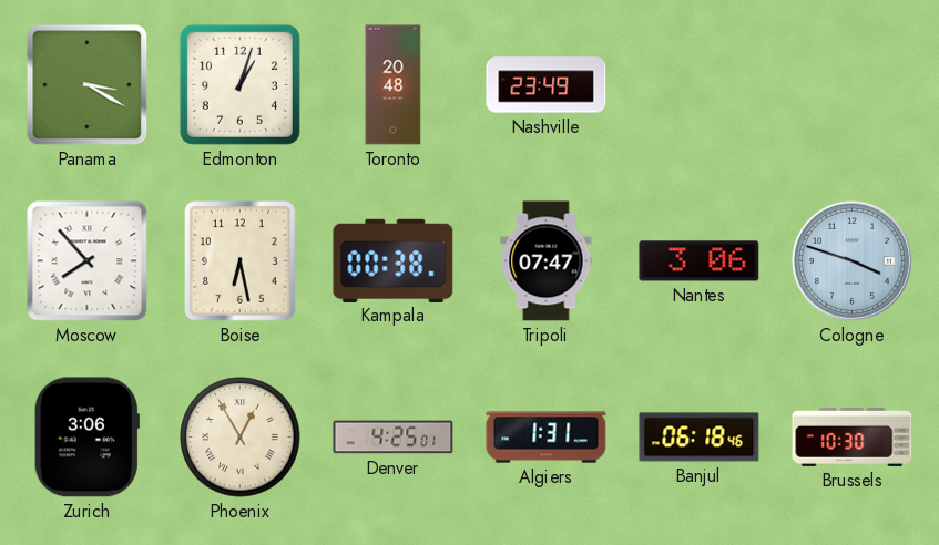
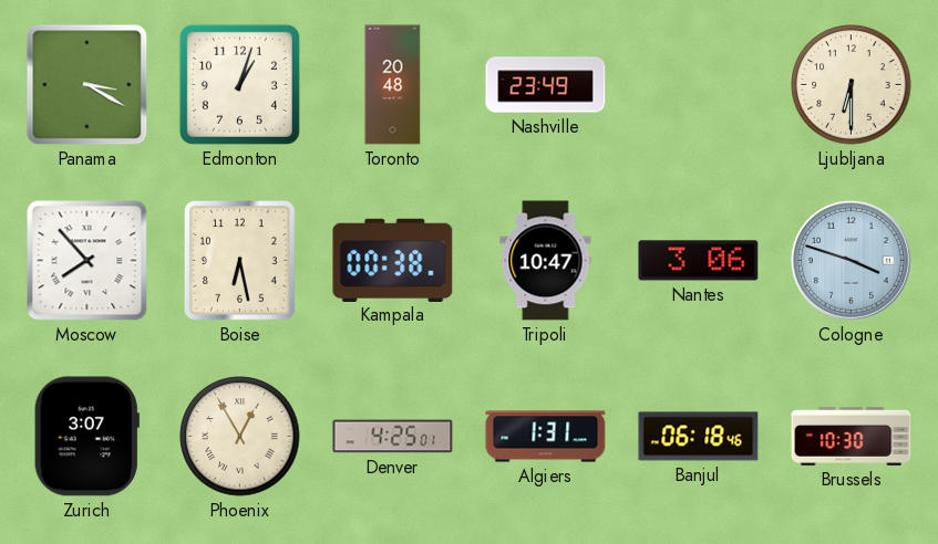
Ljubljana: none -> 6:30
Tripoli: 07:47 -> 10:47
Zurich: 3:06 -> 3:07
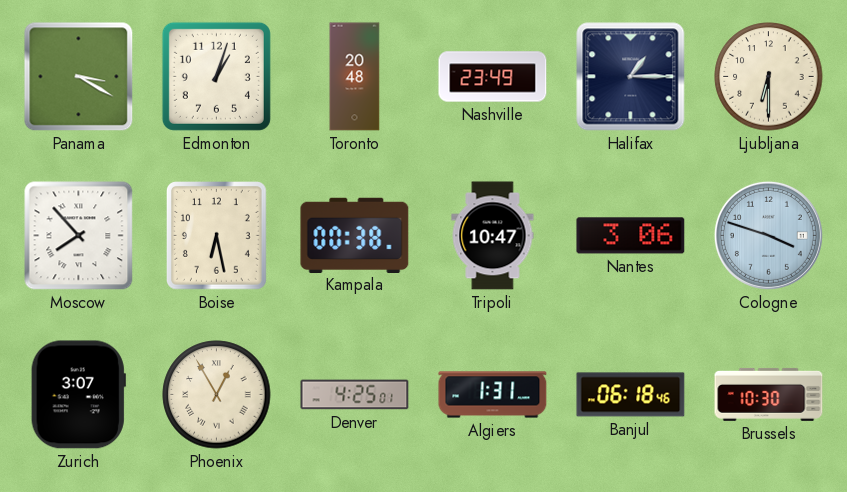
Halifax: none -> 1:15
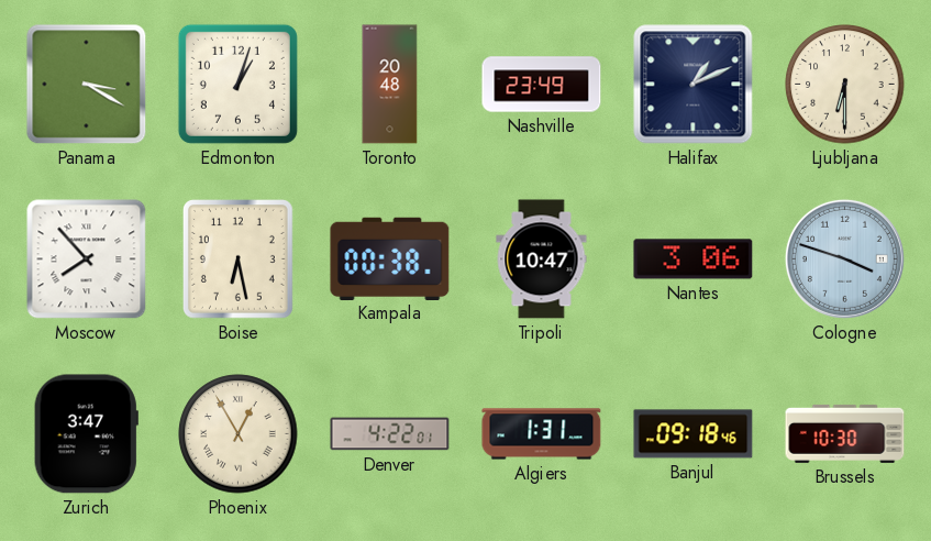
Halifax: 1:15 -> 1:11
Zurich: 3:07 -> 3:47
Denver: 4:25 -> 4:22
Banjul: 06:18 -> 09:18
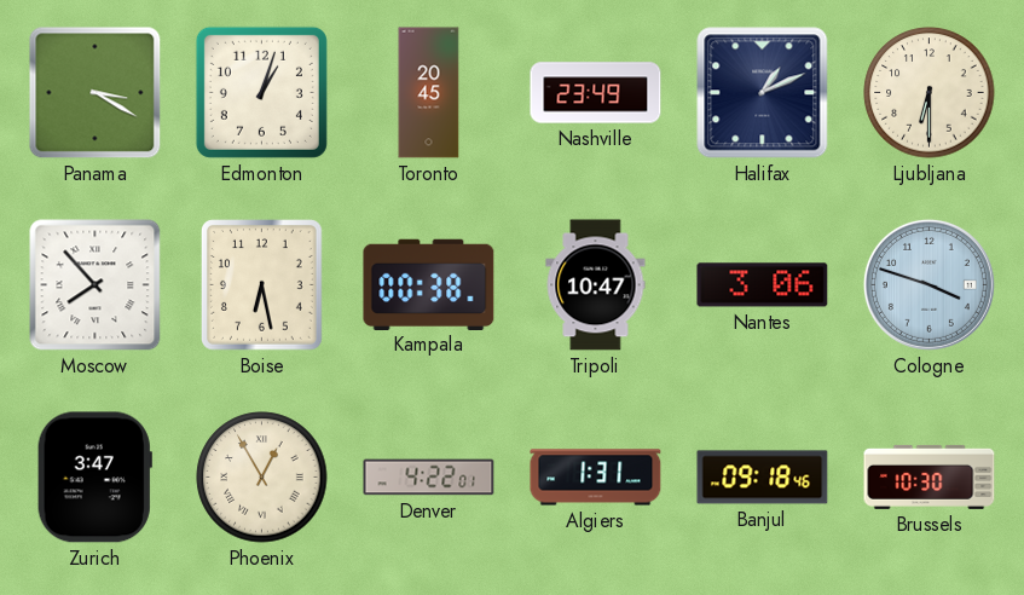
Toronto: 20:48 -> 20:45
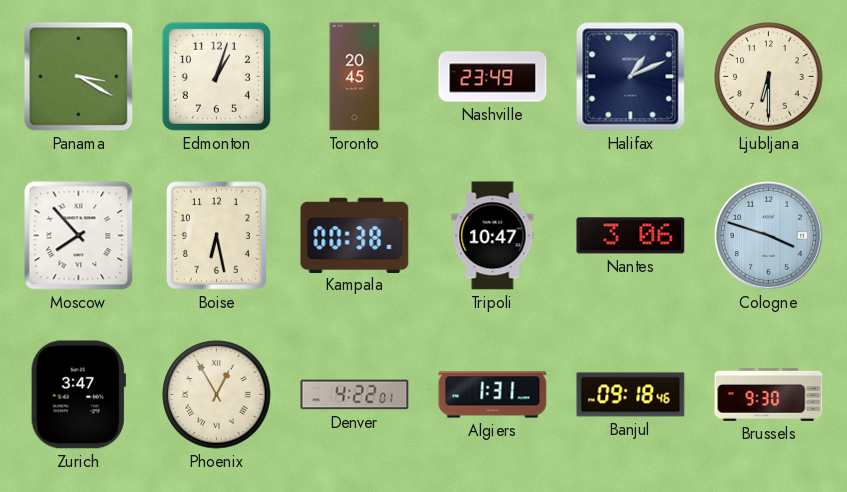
Brussels: 10:30 -> 9:30
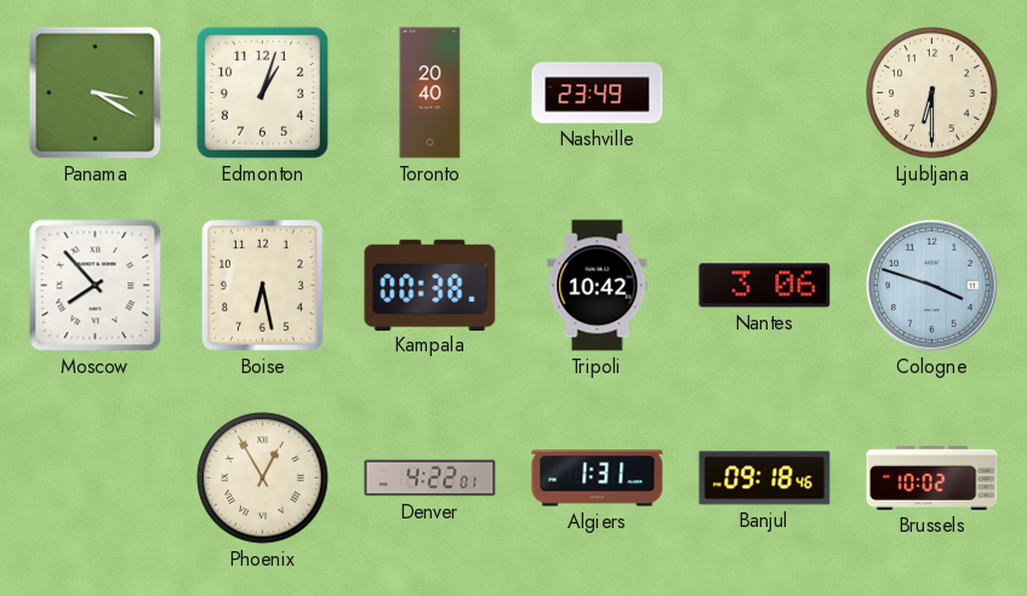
Toronto: 20:45 -> 20:40
Halifax: 1:11 -> none
Tripoli: 10:47 -> 10:42
Zurich: 3:47 -> none
Brussels: 9:30 -> 10:02
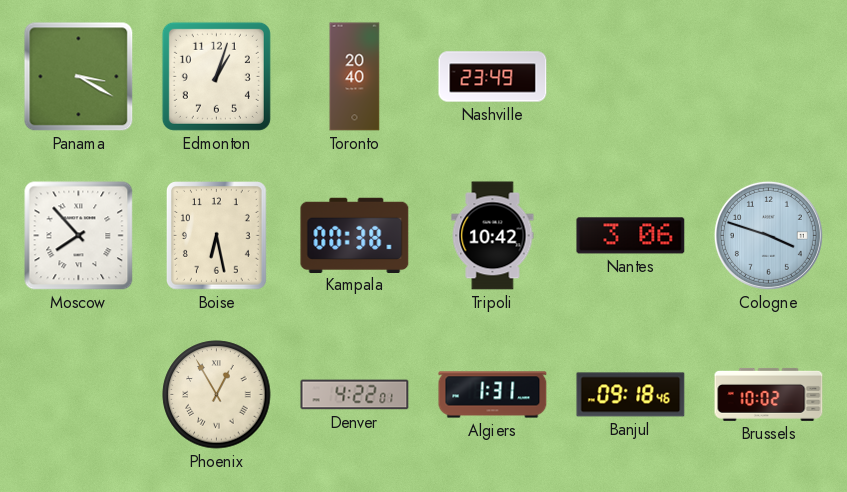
Ljubljana: 6:30 -> none
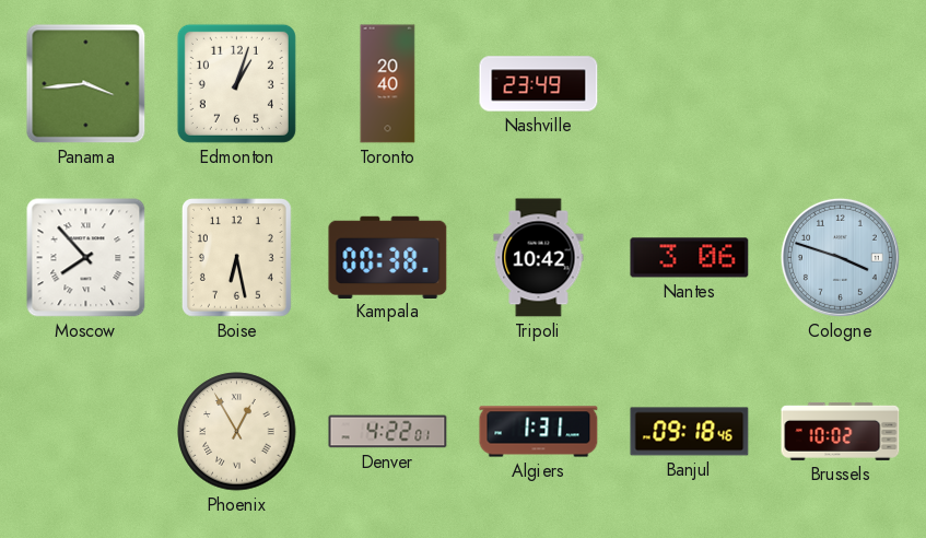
Panama: 3:20 -> 3:44
